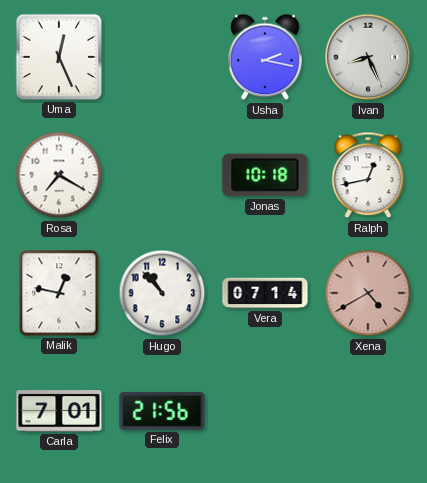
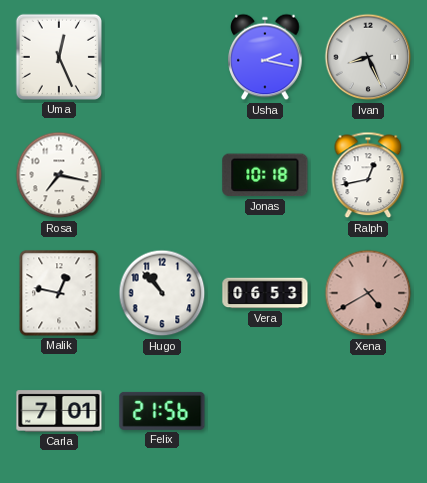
Rosa: 7:20 -> 7:17
Vera: 07:14 -> 06:53
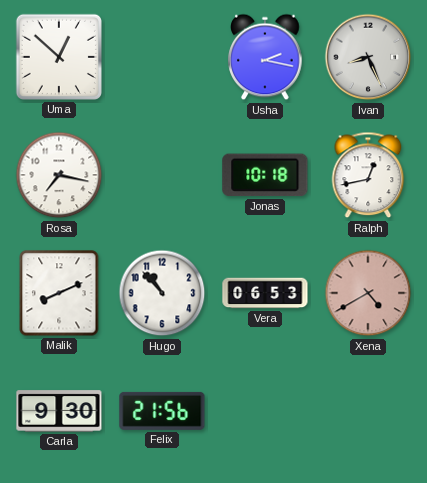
Uma: 12:26 -> 12:52
Malik: 12:47 -> 8:11
Carla: 7:01 -> 9:30
